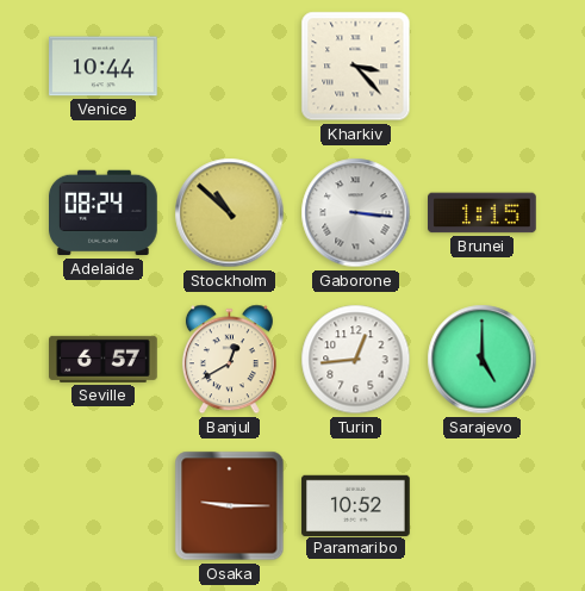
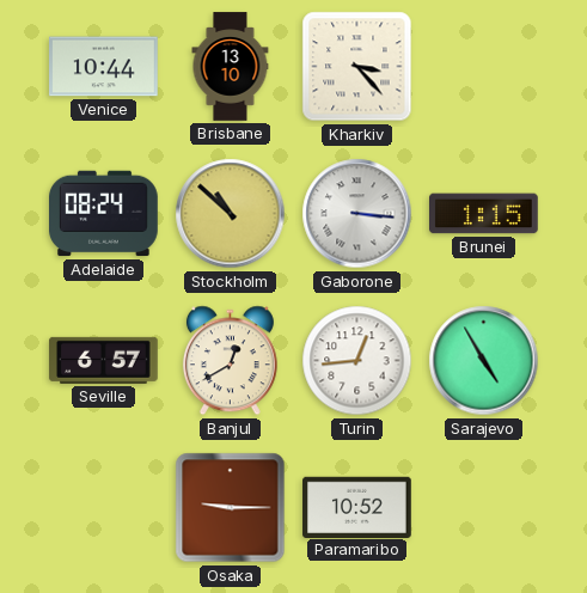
Brisbane: none -> 13:10
Sarajevo: 5:00 -> 4:55
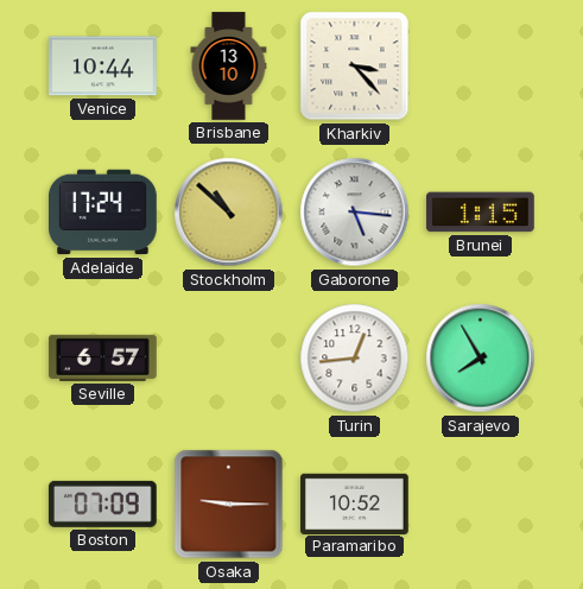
Adelaide: 08:24 -> 17:24
Gaborone: 3:16 -> 5:16
Banjul: 12:40 -> none
Sarajevo: 4:55 -> 7:55
Boston: none -> 07:09
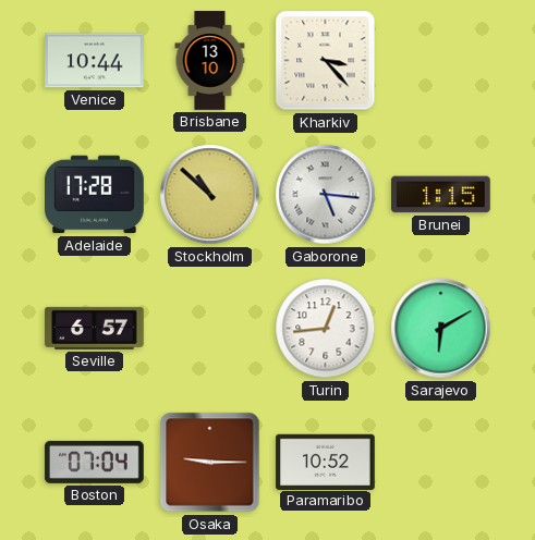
Adelaide: 17:24 -> 17:28
Sarajevo: 7:55 -> 6:10
Boston: 07:09 -> 07:04
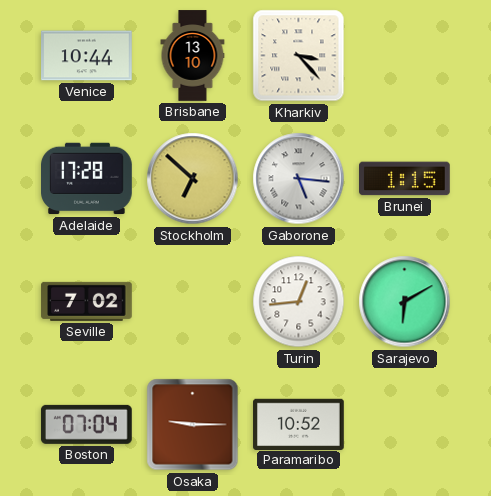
Stockholm: 10:52 -> 6:52
Seville: 6:57 -> 7:02
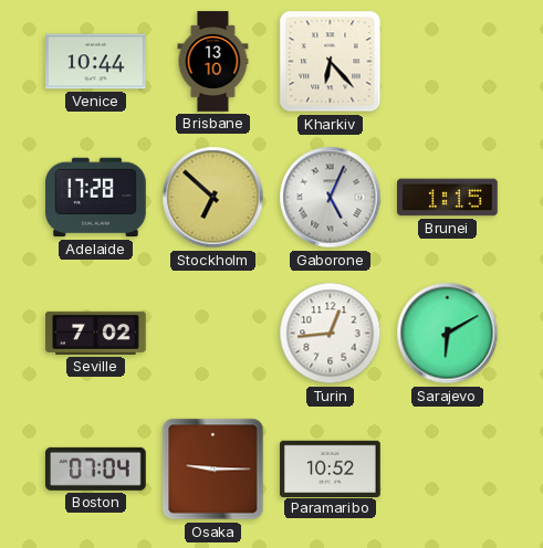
Kharkiv: 3:23 -> 6:23
Gaborone: 5:16 -> 5:04
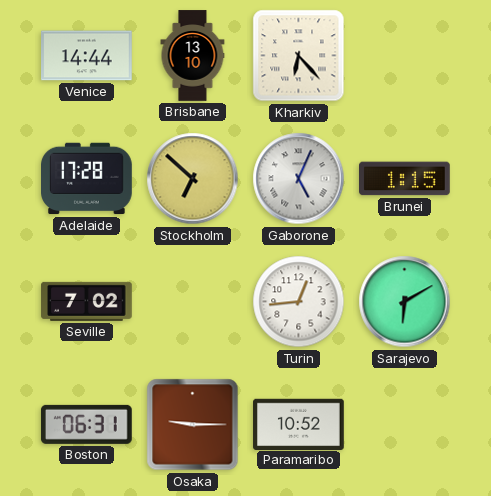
Venice: 10:44 -> 14:44
Boston: 07:04 -> 06:31
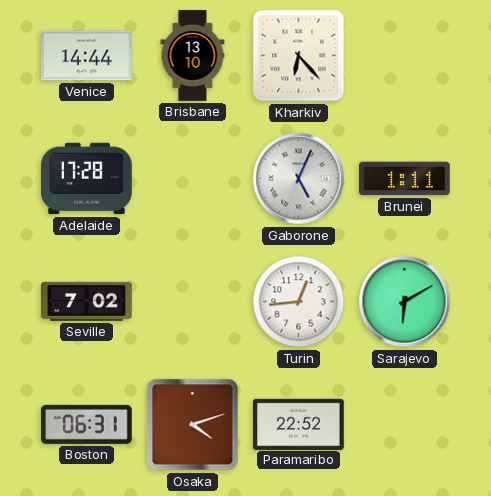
Stockholm: 6:52 -> none
Brunei: 1:15 -> 1:11
Osaka: 9:15 -> 4:12
Paramaribo: 10:52 -> 22:52
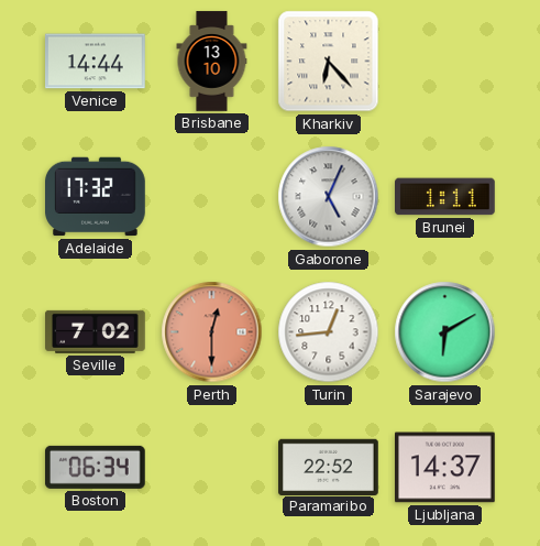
Adelaide: 17:28 -> 17:32
Perth: none -> 12:30
Boston: 06:31 -> 06:34
Osaka: 4:12 -> none
Ljubljana: none -> 14:37
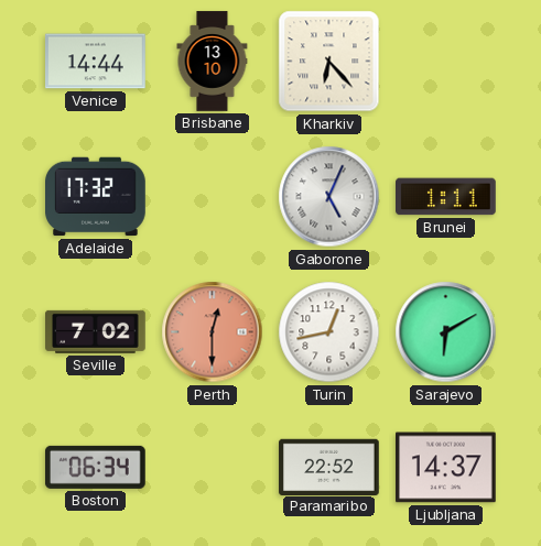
Turin: 12:44 -> 12:43
